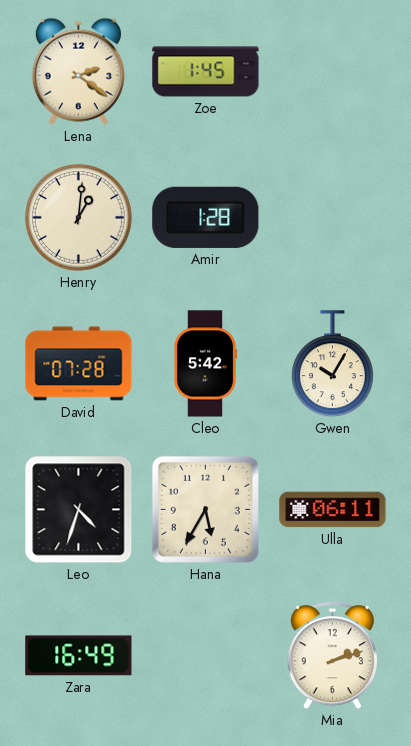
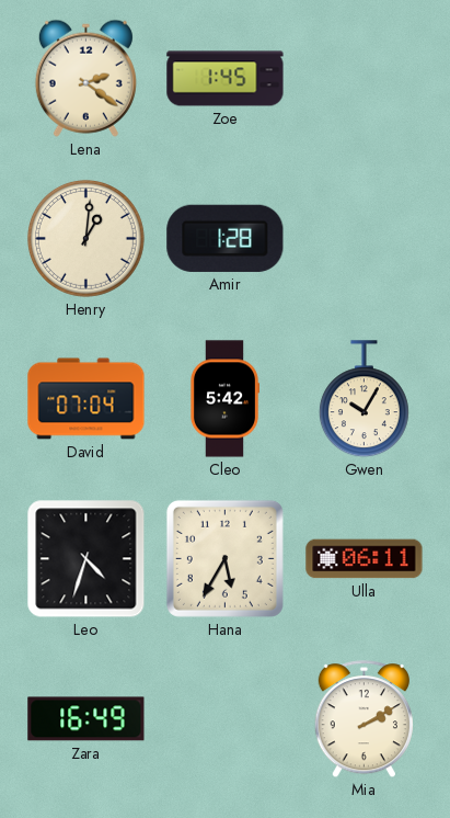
David: 07:28 -> 07:04
Mia: 2:12 -> 2:10
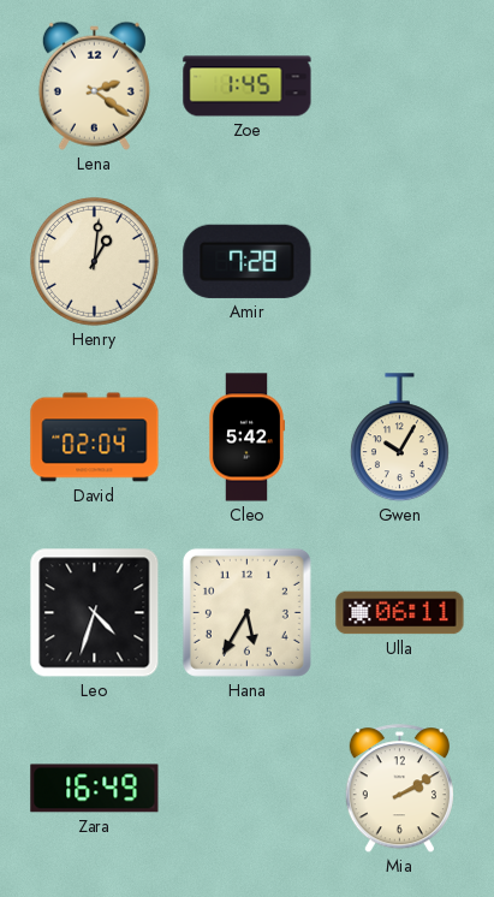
Amir: 1:28 -> 7:28
David: 07:04 -> 02:04
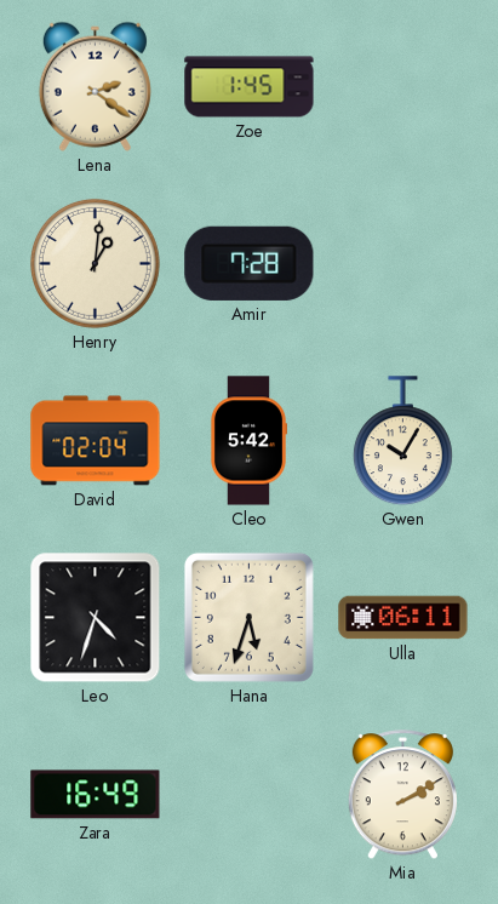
Hana: 5:35 -> 5:33
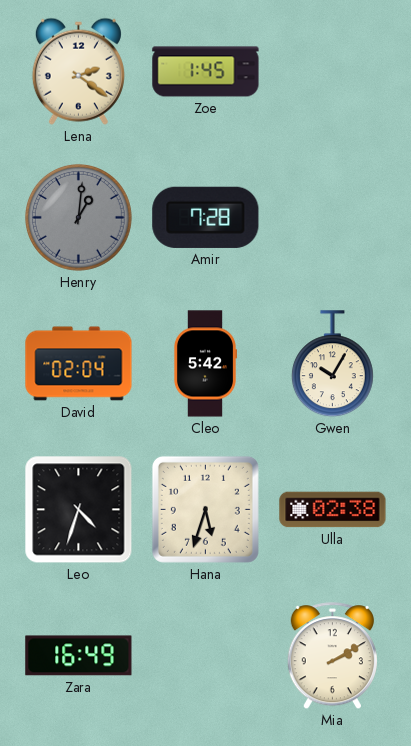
Henry dial: cream -> grey
Ulla: 06:11 -> 02:38
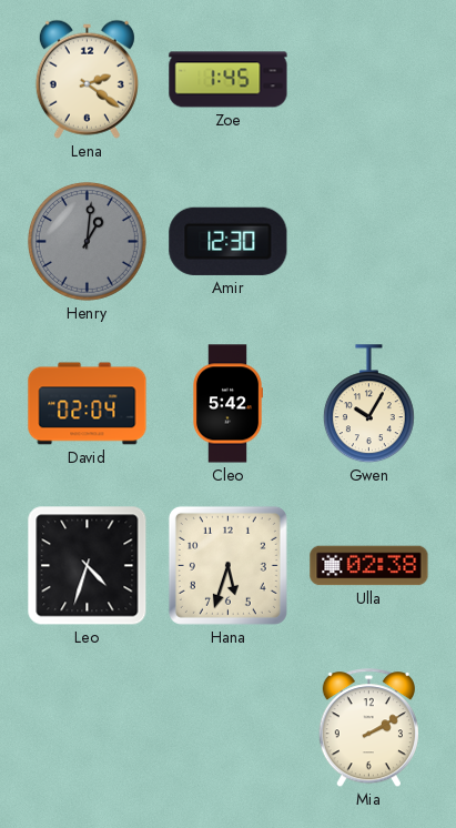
Amir: 7:28 -> 12:30
Zara: 16:49 -> none
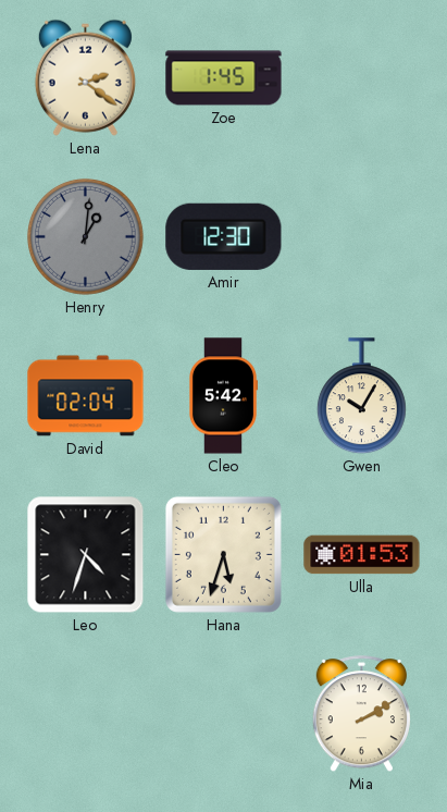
Ulla: 02:38 -> 01:53
